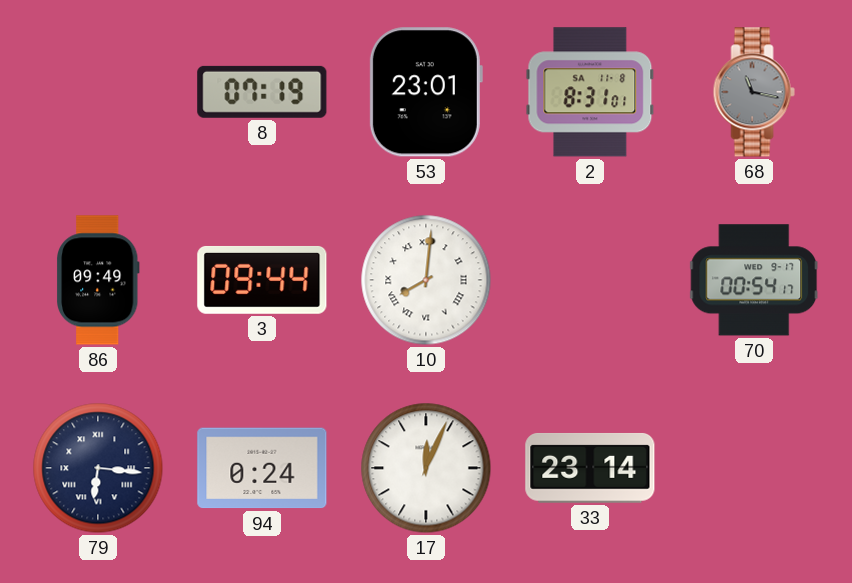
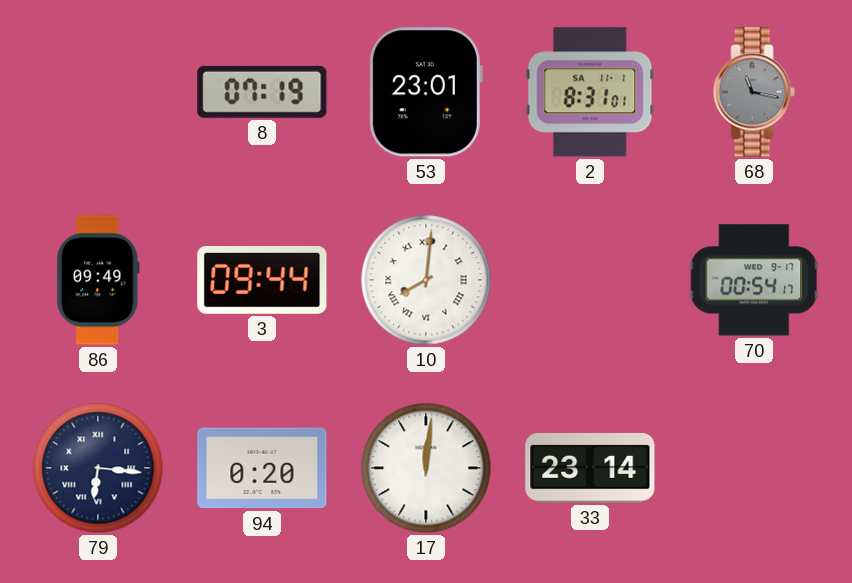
2 date: SA 11-8 -> SA 11-1
94: 0:24 -> 0:20
17: 12:04 -> 12:01
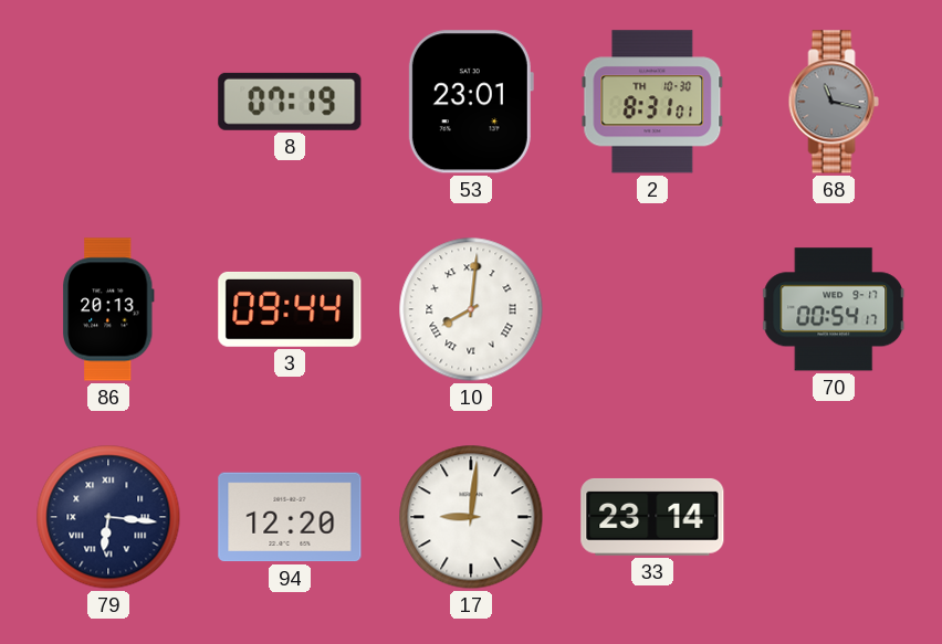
2 date: SA 11-1 -> TH 10-30
86: 09:49 -> 20:13
94: 0:20 -> 12:20
17: 12:01 -> 9:01
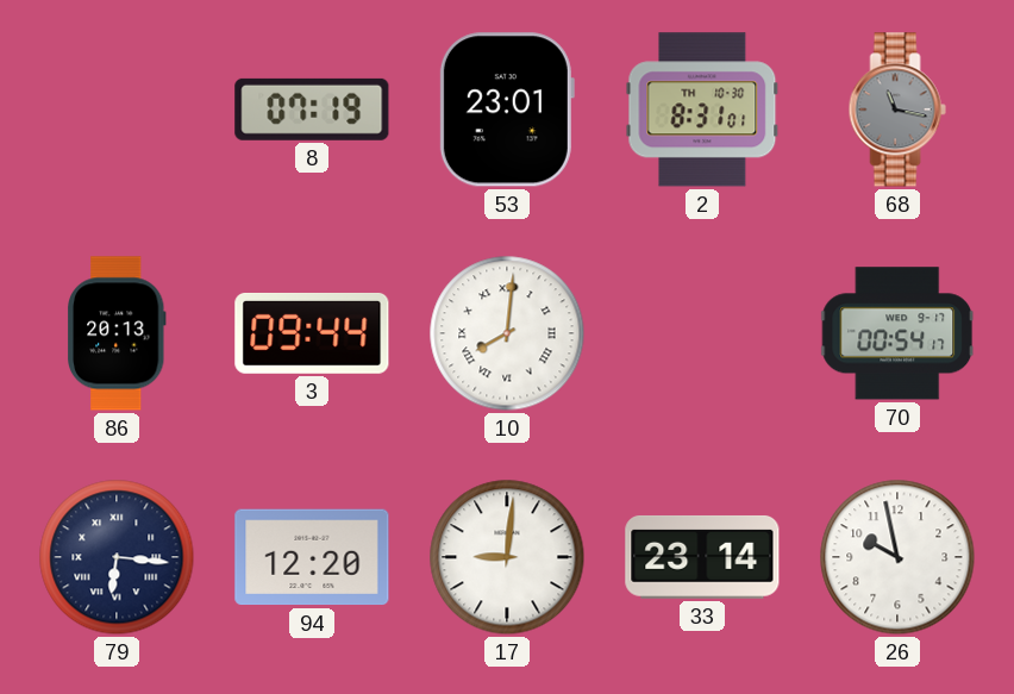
26: none -> 9:58
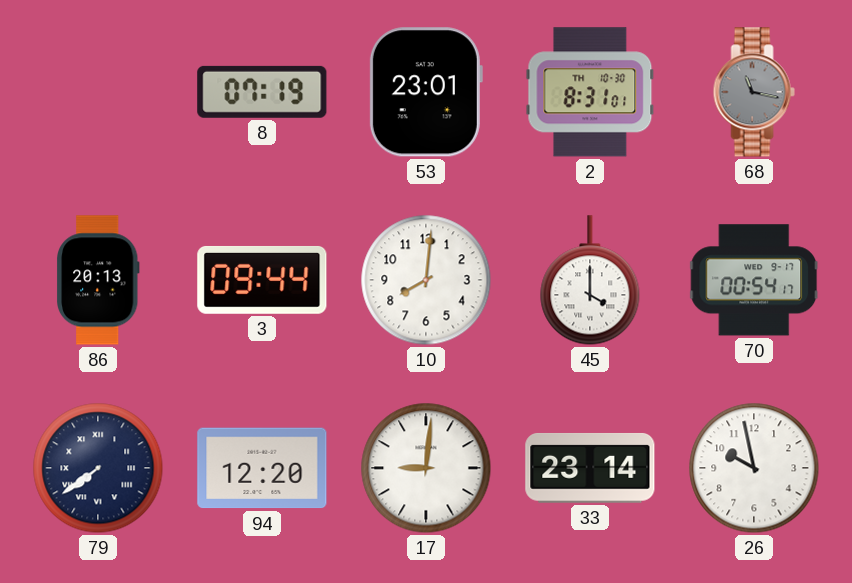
10 numerals: Roman -> Arabic
45: none -> 4:00
79: 6:16 -> 7:39
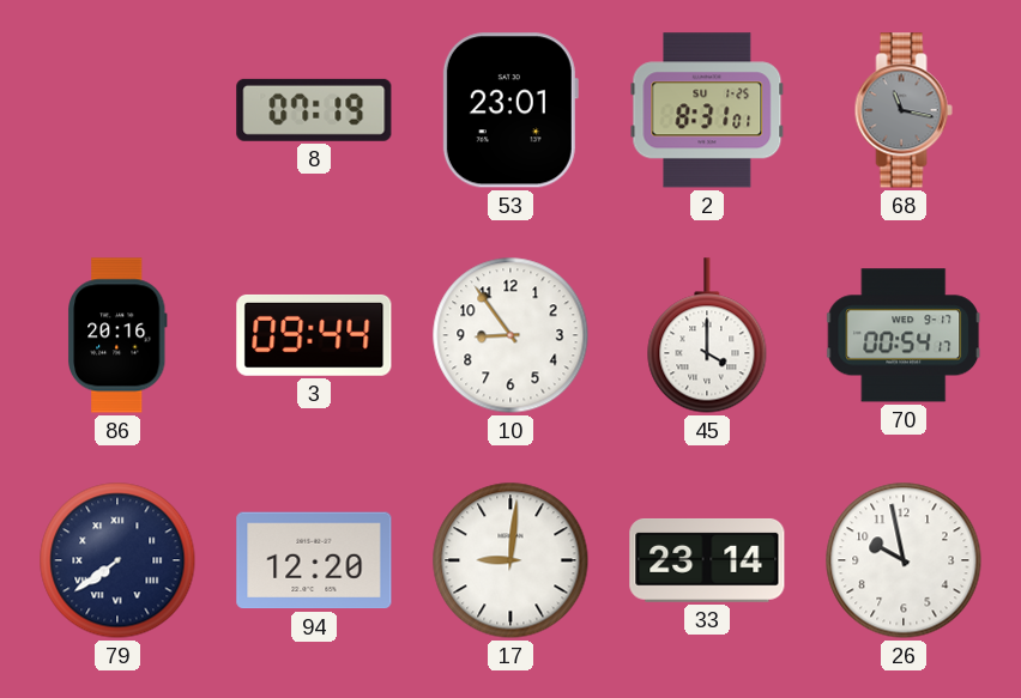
2 date: TH 10-30 -> SU 1-25
86: 20:13 -> 20:16
10: 8:01 -> 8:54
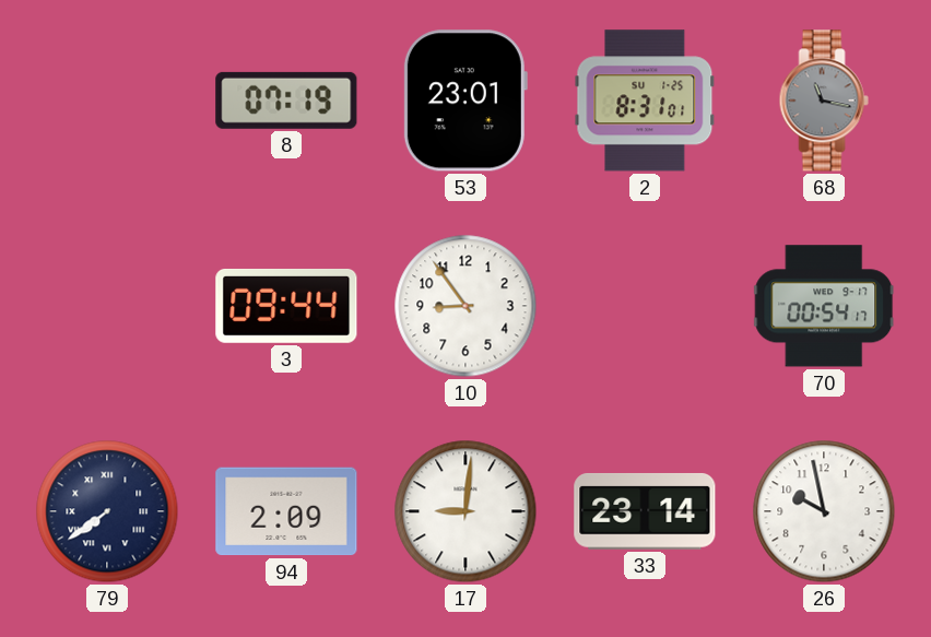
86: 20:16 -> none
45: 4:00 -> none
94: 12:20 -> 2:09
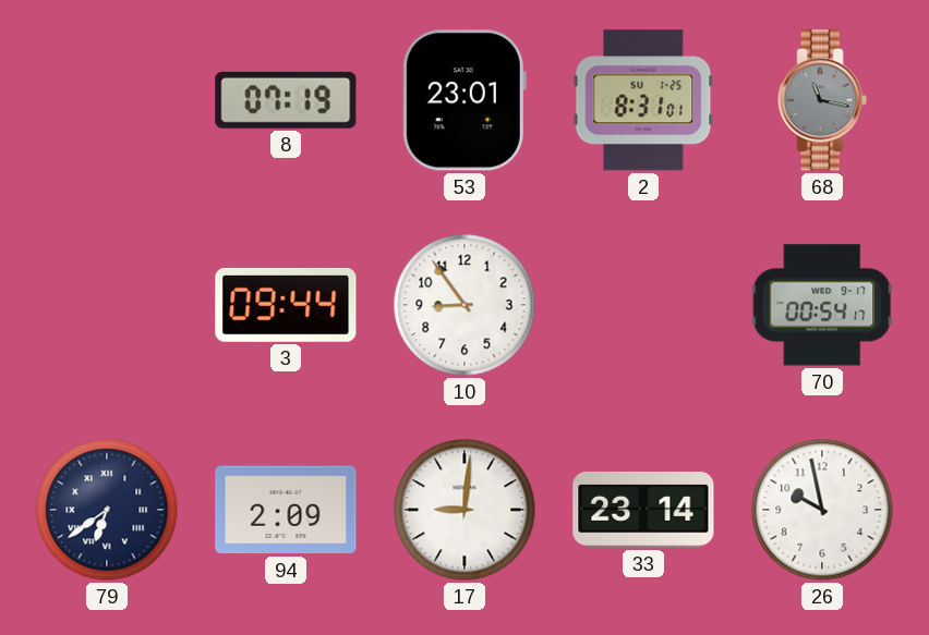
79: 7:39 -> 6:39
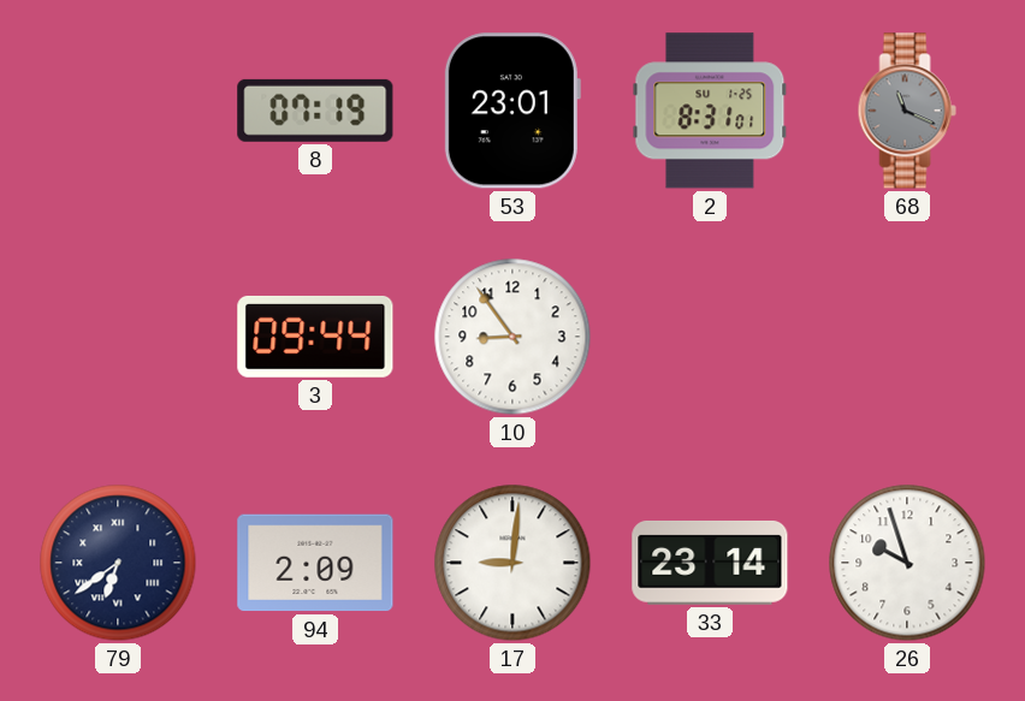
68: 11:17 -> 11:19
70: 00:54 -> none
26: 9:58 -> 9:57
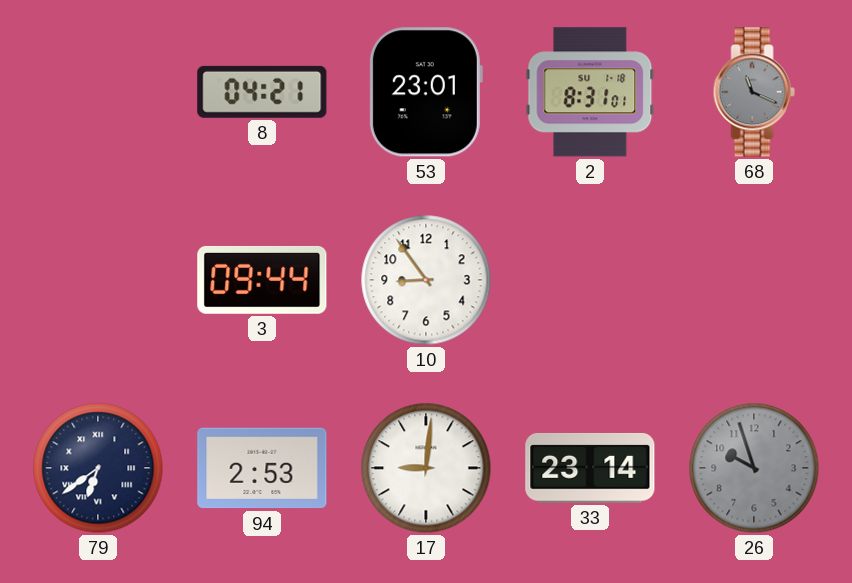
8: 07:19 -> 04:21
2 date: SU 1-25 -> SU 1-18
94: 2:09 -> 2:53
26 dial: white -> grey
